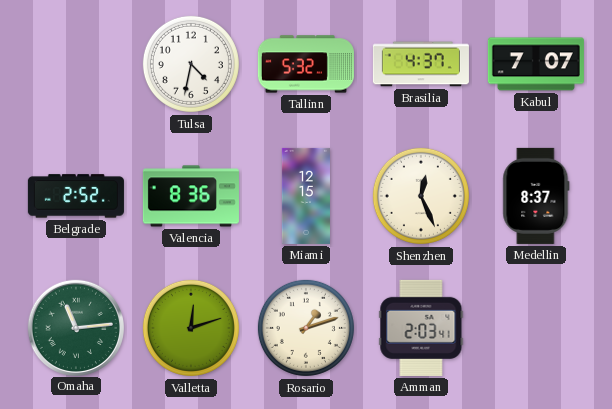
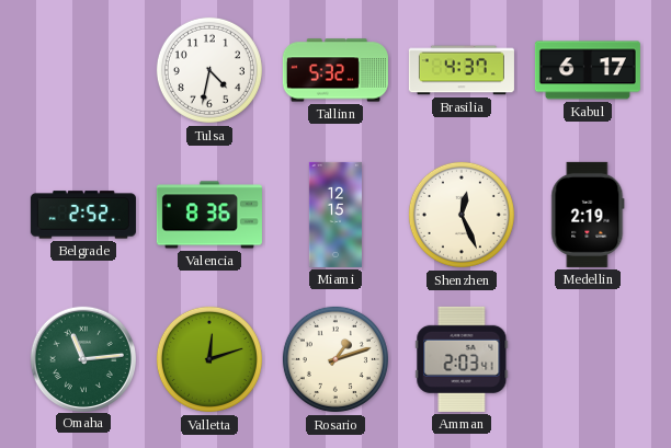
Kabul: 7:07 -> 6:17
Medellin: 8:37 -> 2:19
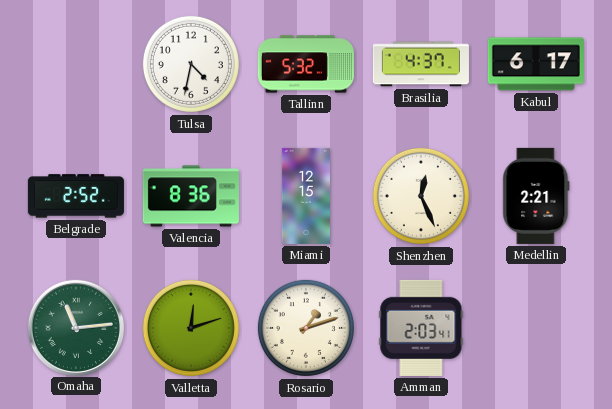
Medellin: 2:19 -> 2:21
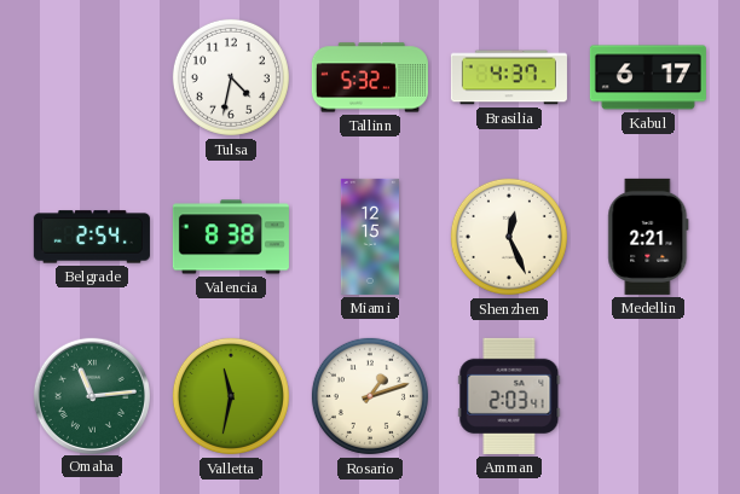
Belgrade: 2:52 -> 2:54
Valencia: 8:36 -> 8:38
Valletta: 12:12 -> 11:32
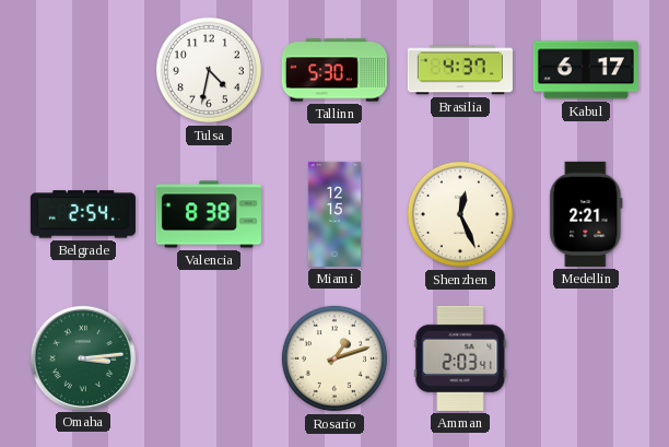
Tallinn: 5:32 -> 5:30
Omaha: 11:14 -> 3:14
Valletta: 11:32 -> none
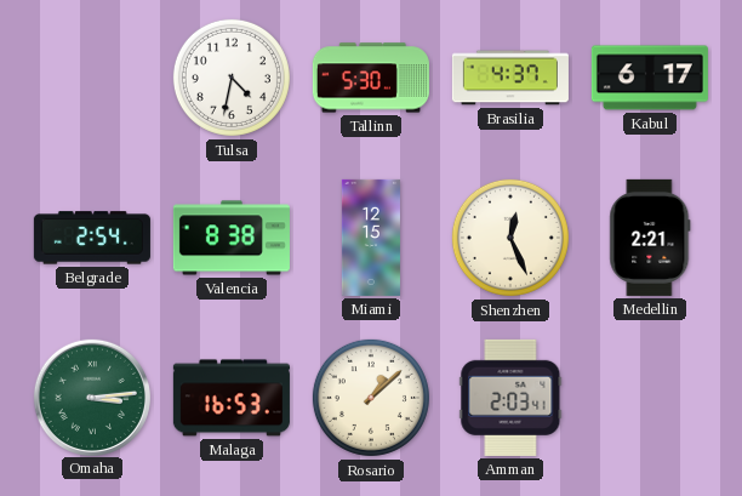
Malaga: none -> 16:53
Rosario: 1:12 -> 1:08
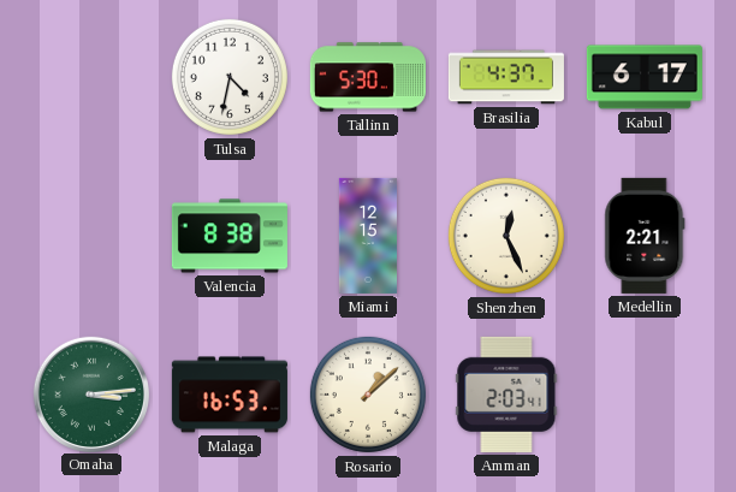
Belgrade: 2:54 -> none
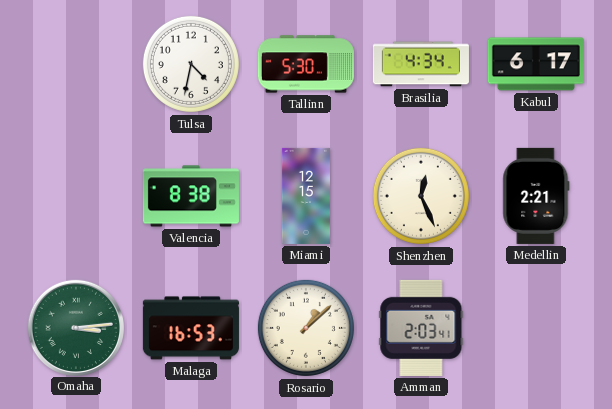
Brasilia: 4:37 -> 4:34
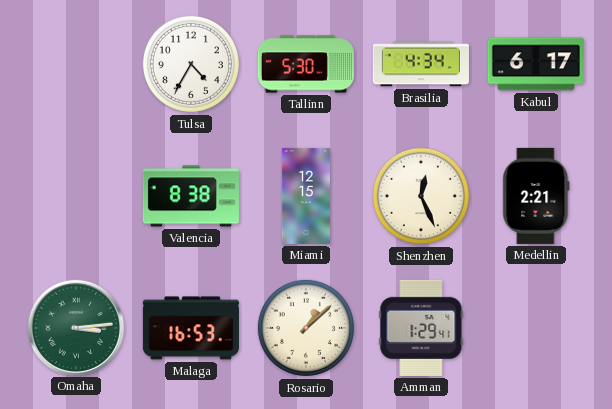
Tulsa: 4:32 -> 4:35
Amman: 2:03 -> 1:29
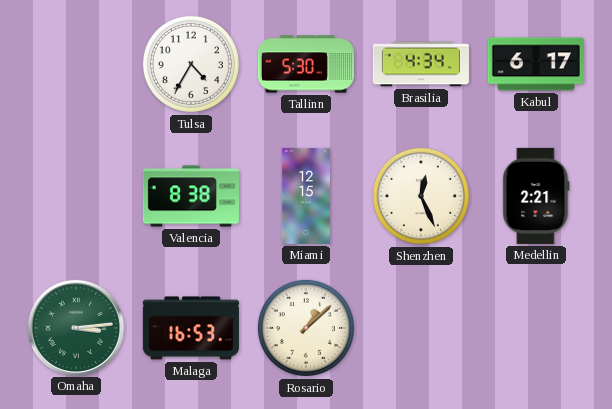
Amman: 1:29 -> none
